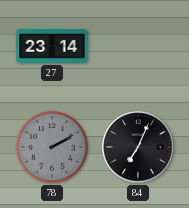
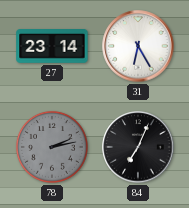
31: none -> 6:25
78: 2:10 -> 2:13
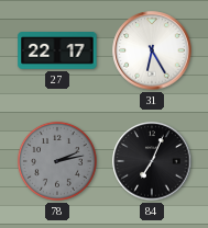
27: 23:14 -> 22:17
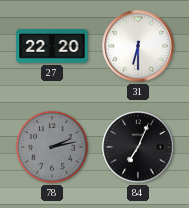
27: 22:17 -> 22:20
31: 6:25 -> 6:30
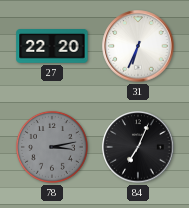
31: 6:30 -> 6:34
78: 2:13 -> 3:13
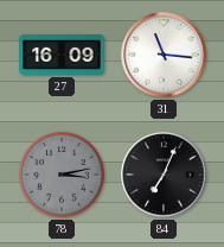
27: 22:20 -> 16:09
31: 6:34 -> 11:16
